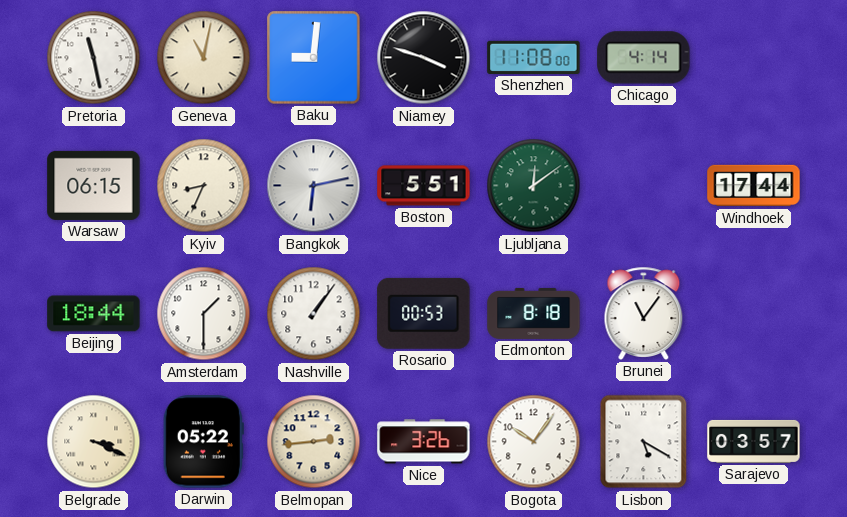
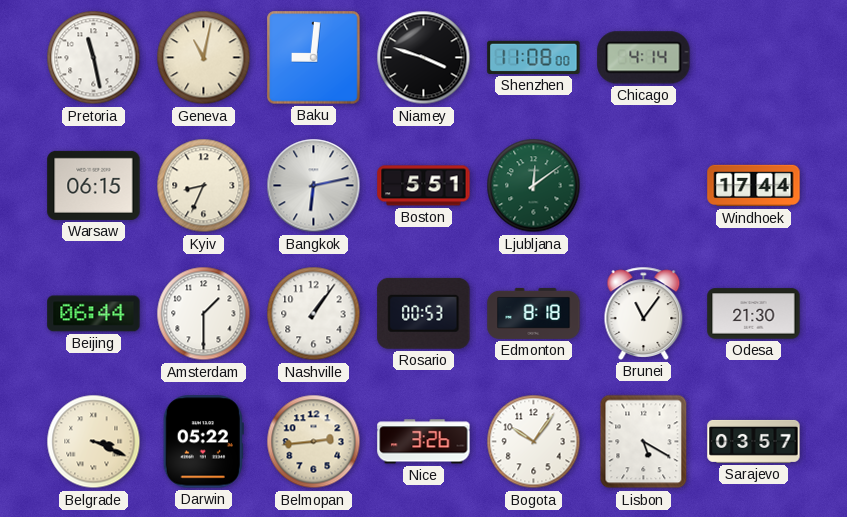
Beijing: 18:44 -> 06:44
Odesa: none -> 21:30
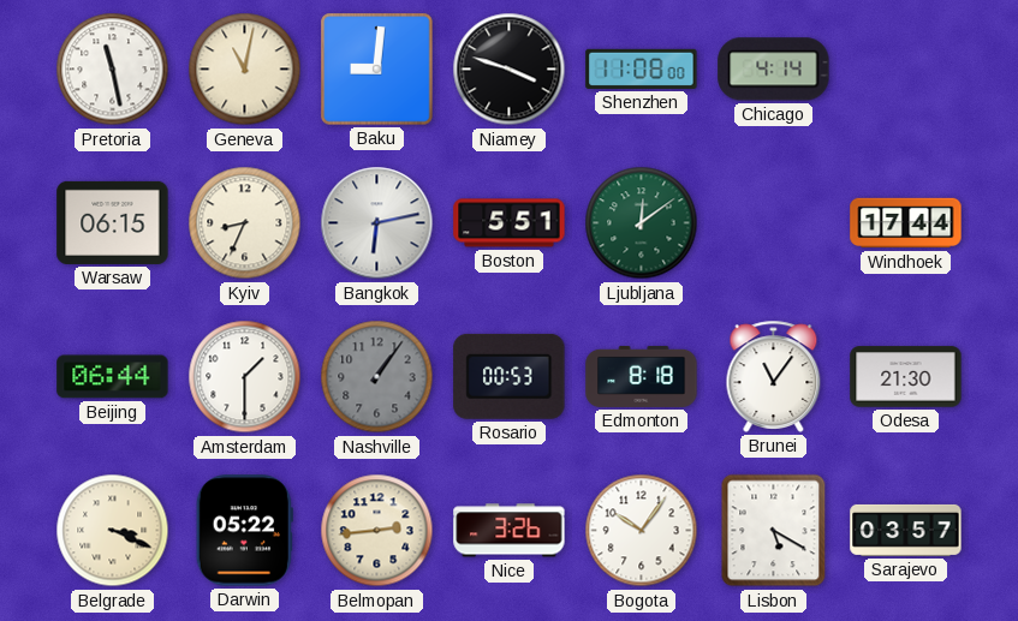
Nashville dial: white -> grey
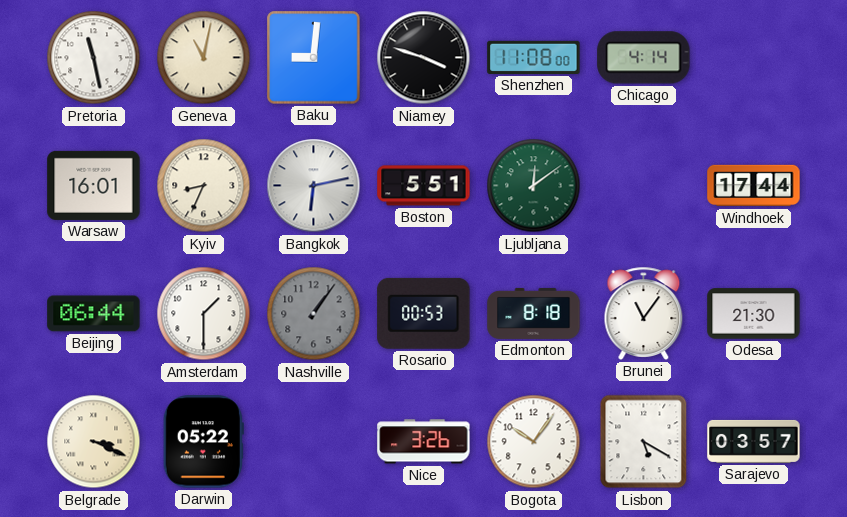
Warsaw: 06:15 -> 16:01
Belmopan: 2:44 -> none
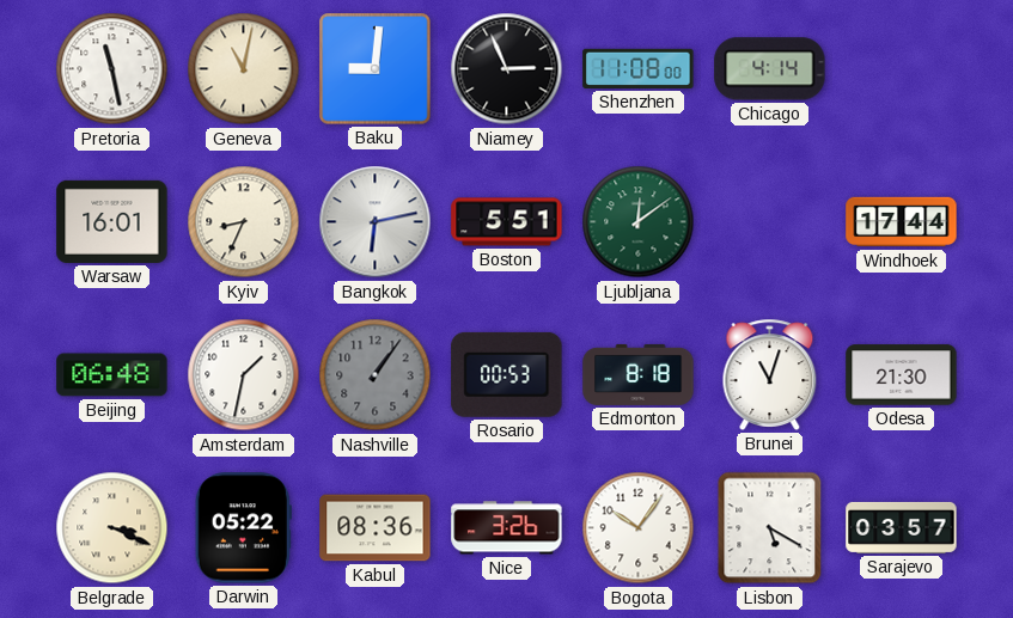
Niamey: 3:48 -> 2:56
Beijing: 06:44 -> 06:48
Amsterdam: 1:30 -> 1:32
Brunei: 11:06 -> 11:03
Kabul: none -> 08:36
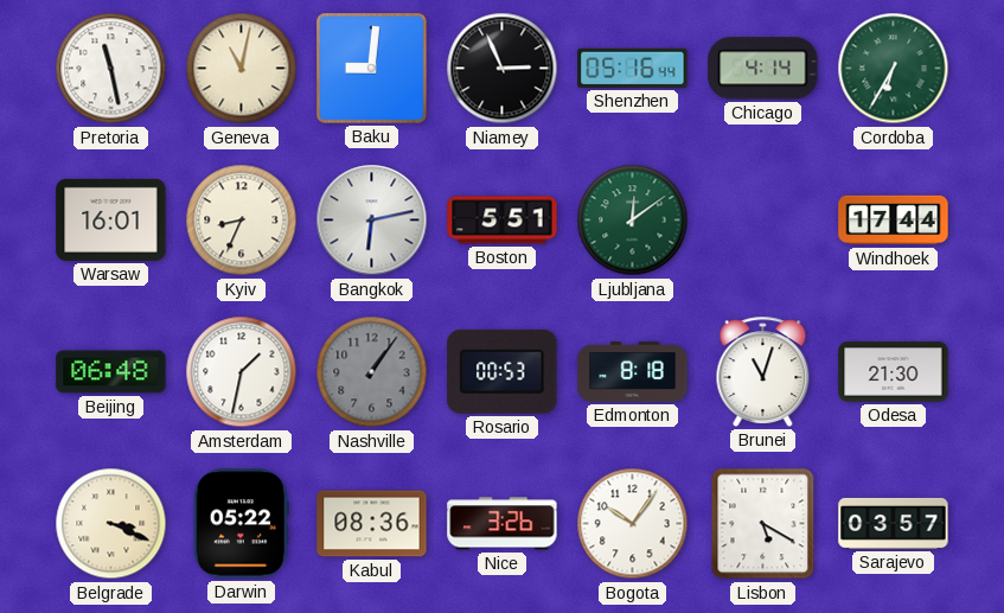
Shenzhen: 11:08 -> 05:16
Cordoba: none -> 6:35
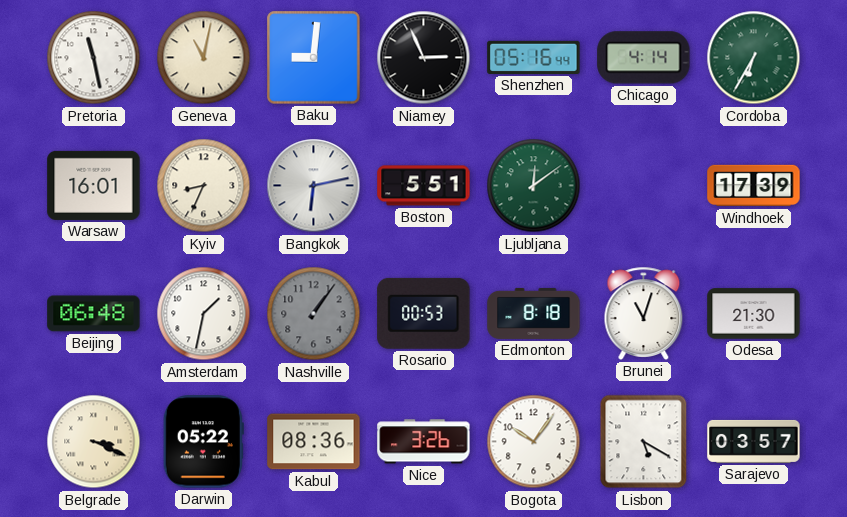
Windhoek: 17:44 -> 17:39
